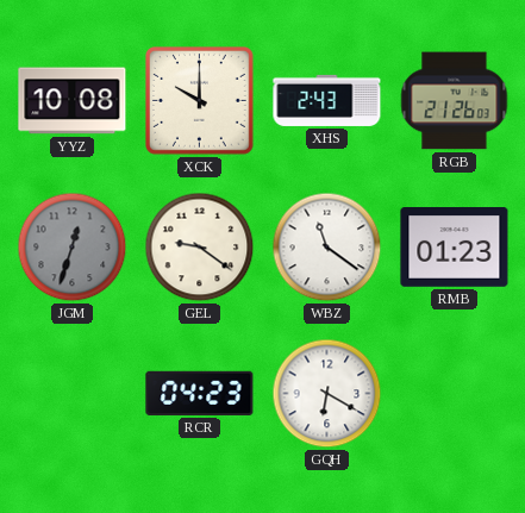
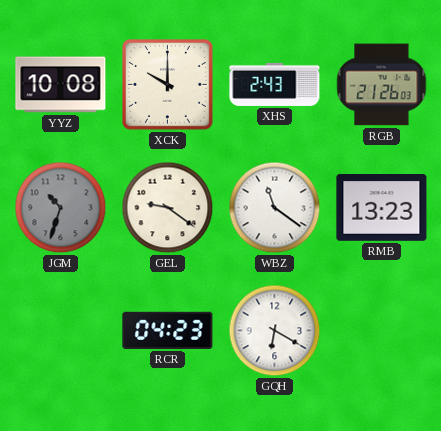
JGM: 12:33 -> 10:33
RMB: 01:23 -> 13:23
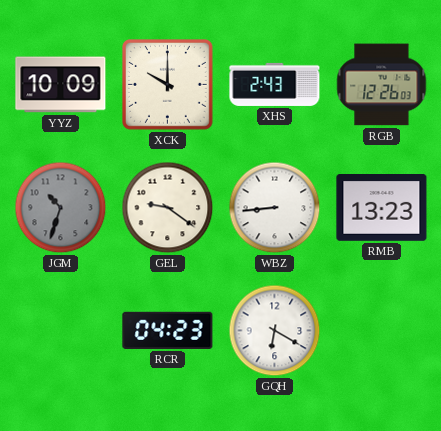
YYZ: 10:08 -> 10:09
RGB: 21:26 -> 12:26
WBZ: 11:21 -> 8:44
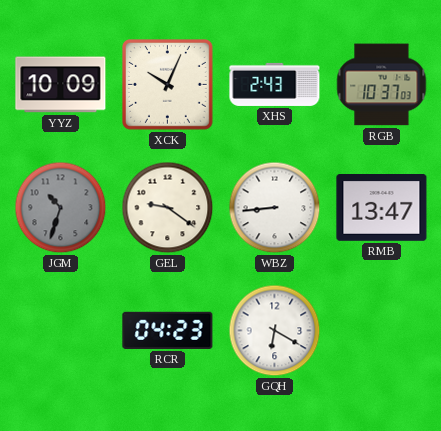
XCK: 10:00 -> 10:04
RGB: 12:26 -> 10:37
RMB: 13:23 -> 13:47
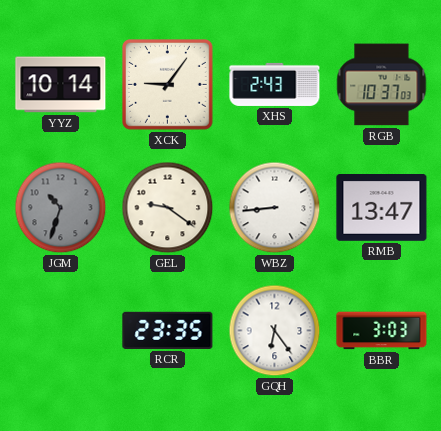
YYZ: 10:09 -> 10:14
XCK: 10:04 -> 9:06
RCR: 04:23 -> 23:35
GQH: 6:20 -> 6:24
BBR: none -> 3:03
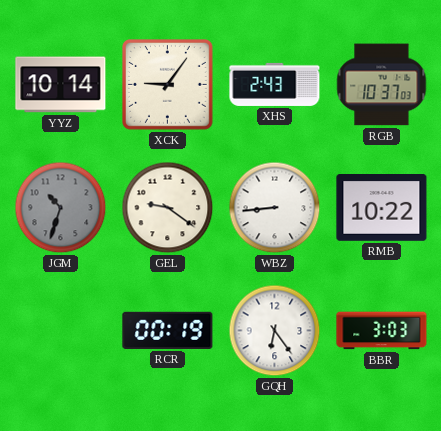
RMB: 13:47 -> 10:22
RCR: 23:35 -> 00:19
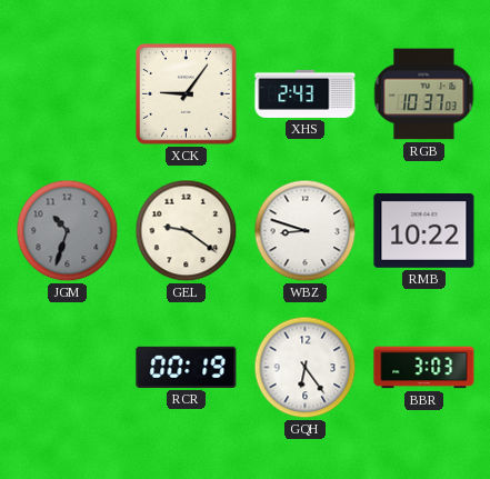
YYZ: 10:14 -> none
WBZ: 8:44 -> 8:48
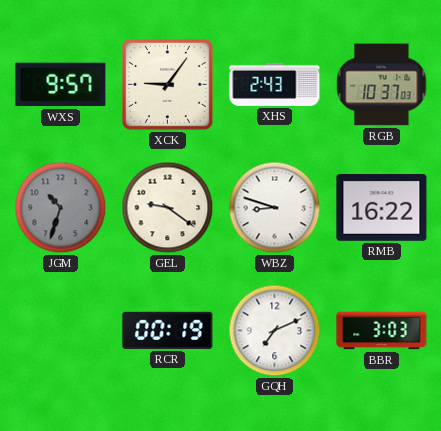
WXS: none -> 9:57
RMB: 10:22 -> 16:22
GQH: 6:24 -> 7:11
